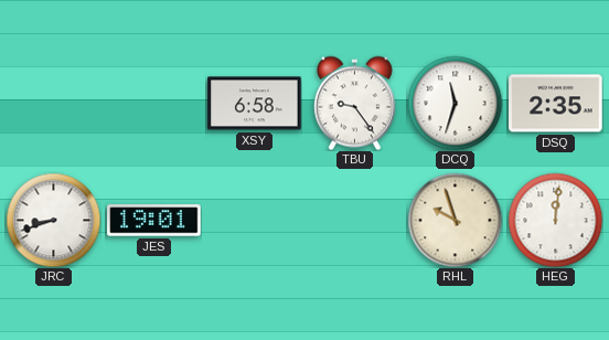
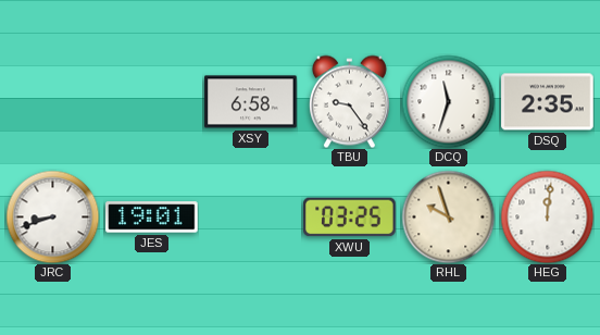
XWU: none -> 03:25
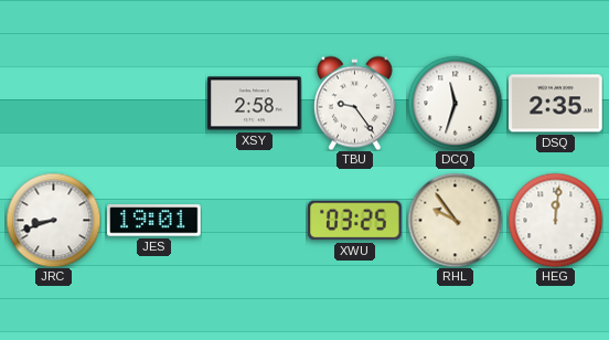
XSY: 6:58 -> 2:58
RHL: 9:57 -> 9:54
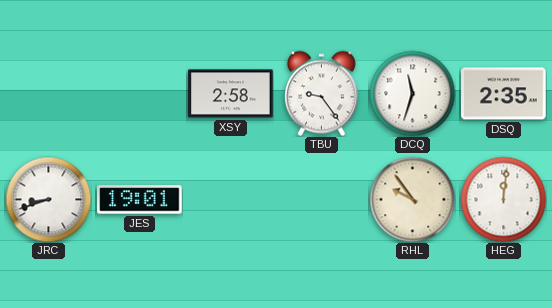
XWU: 03:25 -> none
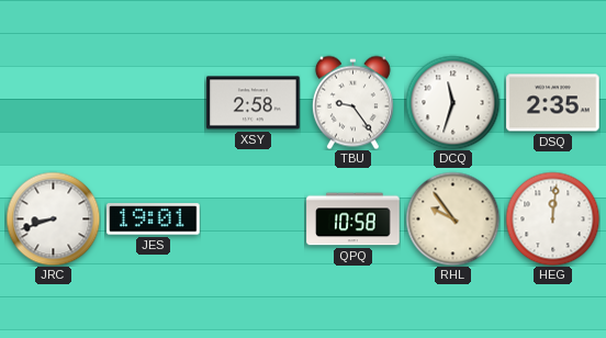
QPQ: none -> 10:58
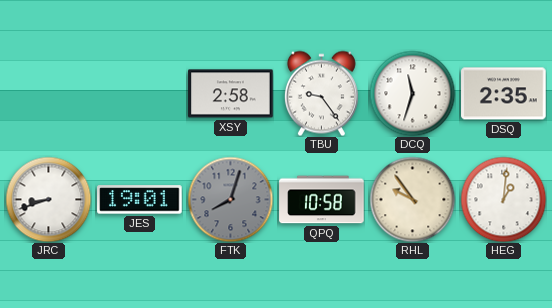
FTK: none -> 8:03
HEG: 12:01 -> 1:01
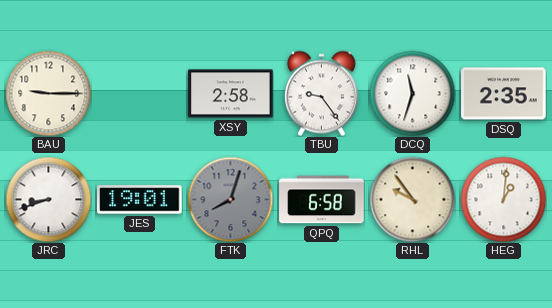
BAU: none -> 9:15
QPQ: 10:58 -> 6:58
